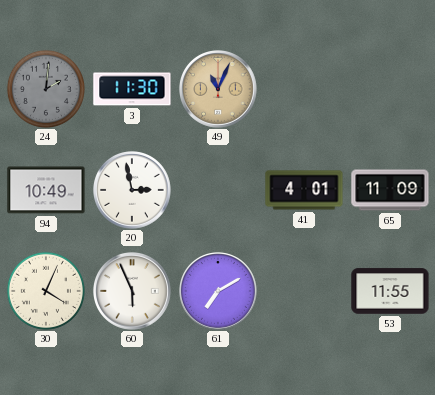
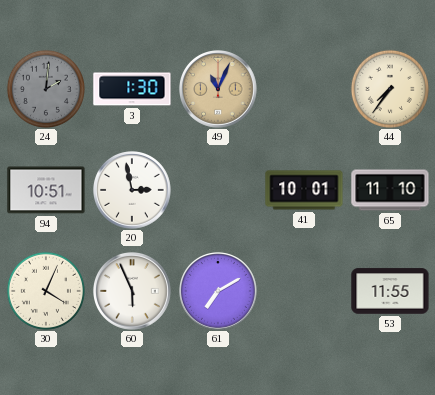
3: 11:30 -> 1:30
44: none -> 7:36
94: 10:49 -> 10:51
41: 4:01 -> 10:01
65: 11:09 -> 11:10
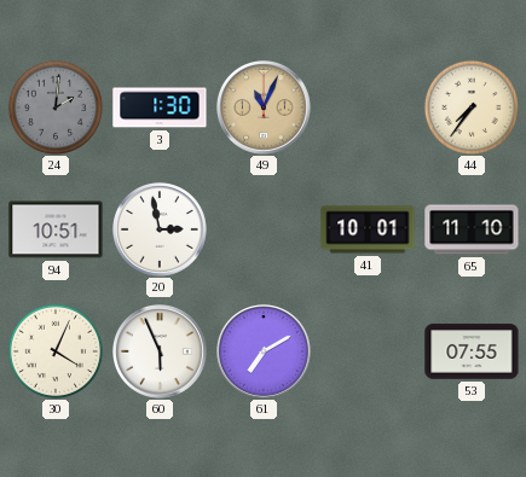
53: 11:55 -> 07:55
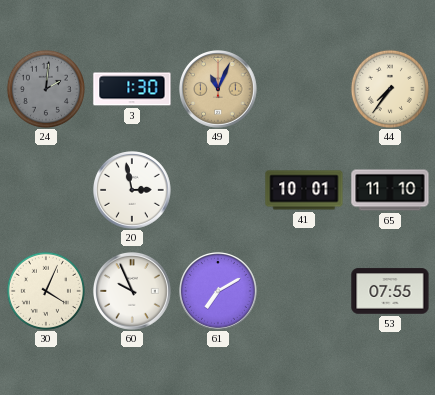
94: 10:51 -> none
60: 5:56 -> 9:56
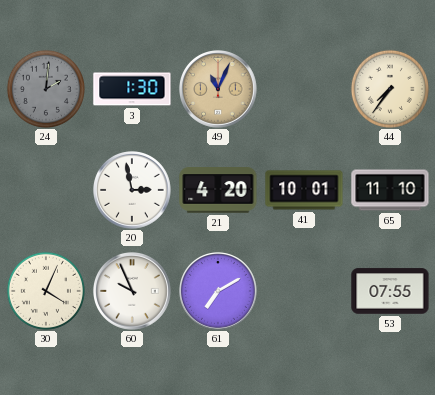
21: none -> 4:20
